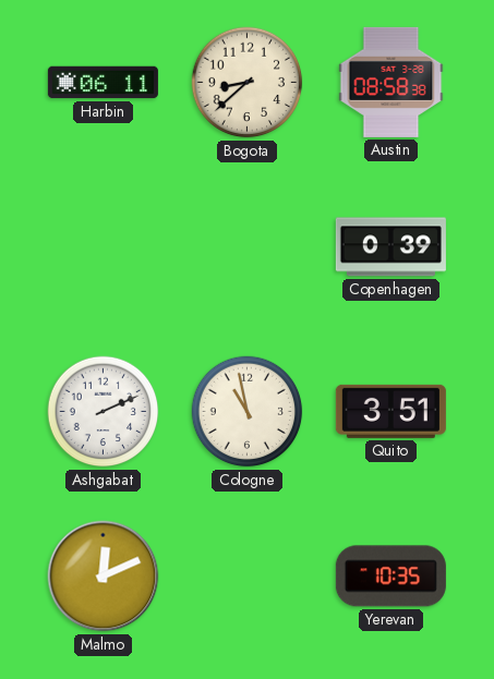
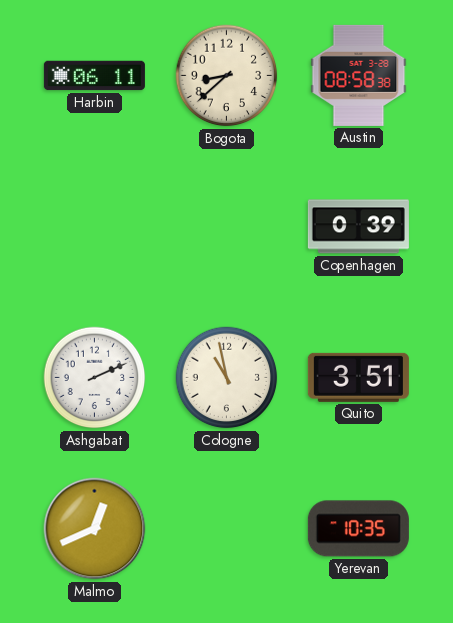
Malmo: 12:11 -> 12:41
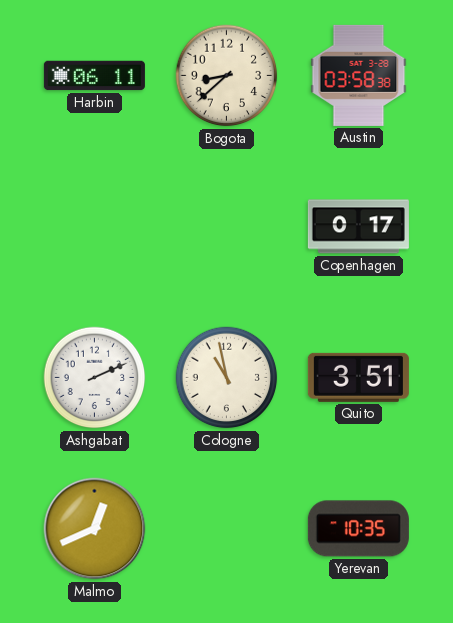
Austin: 08:58 -> 03:58
Copenhagen: 0:39 -> 0:17
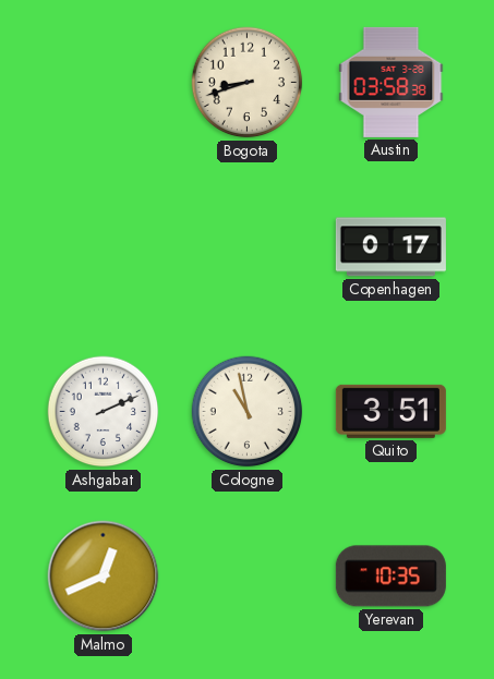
Harbin: 06:11 -> none
Bogota: 8:38 -> 8:42
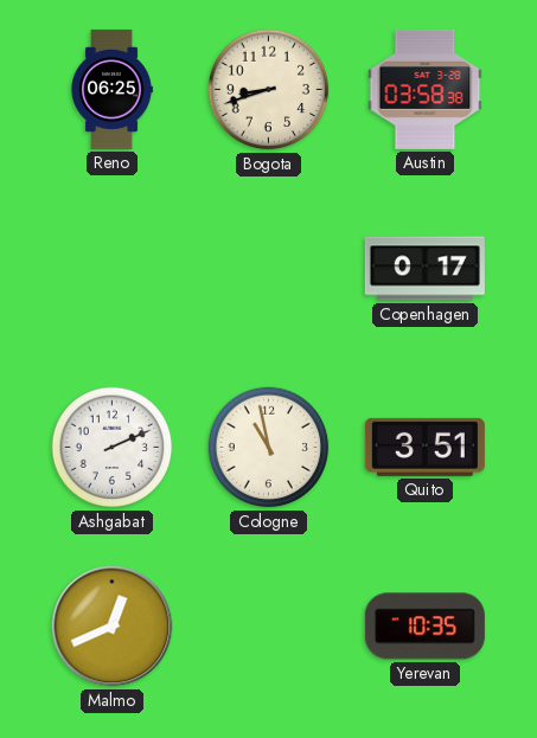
Reno: none -> 06:25
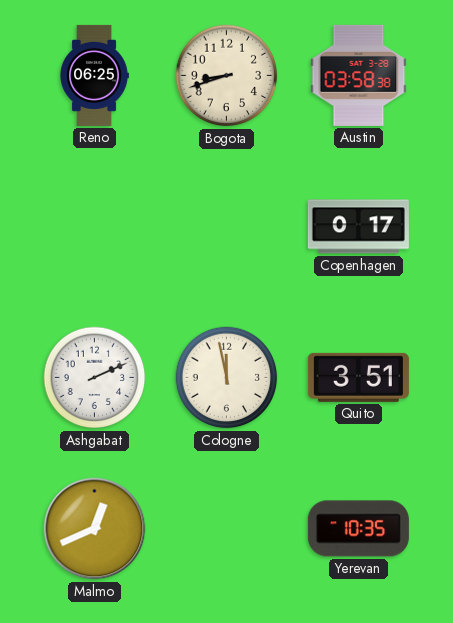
Cologne: 10:58 -> 11:58
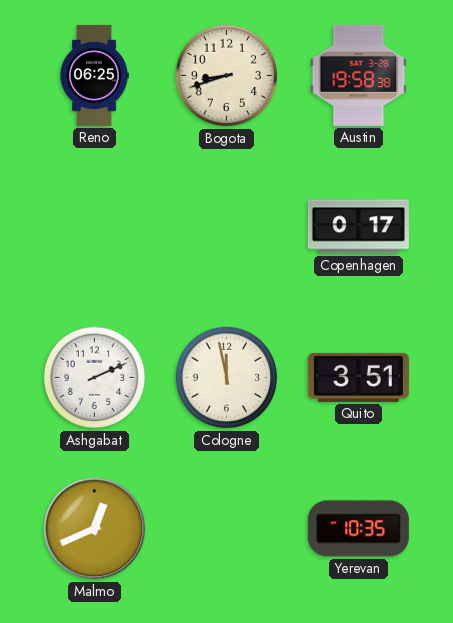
Austin: 03:58 -> 19:58
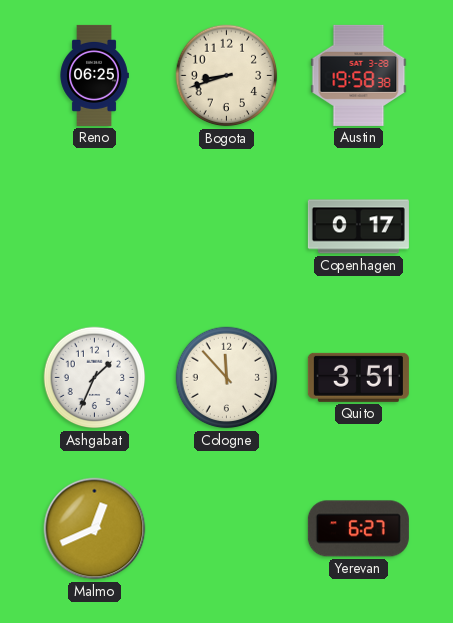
Ashgabat: 2:11 -> 1:34
Cologne: 11:58 -> 11:53
Yerevan: 10:35 -> 6:27
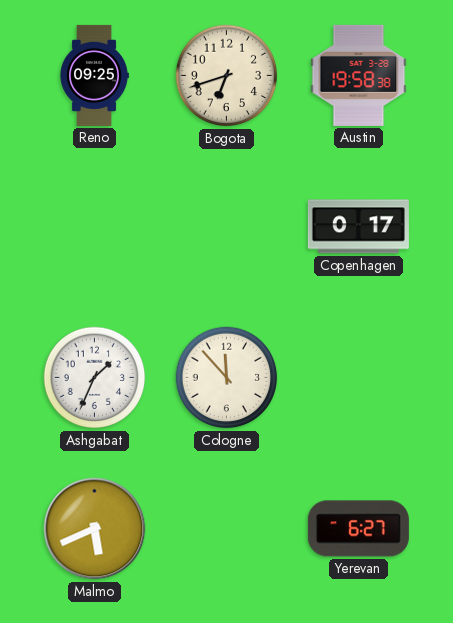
Reno: 06:25 -> 09:25
Bogota: 8:42 -> 6:42
Quito: 3:51 -> none
Malmo: 12:41 -> 5:41
